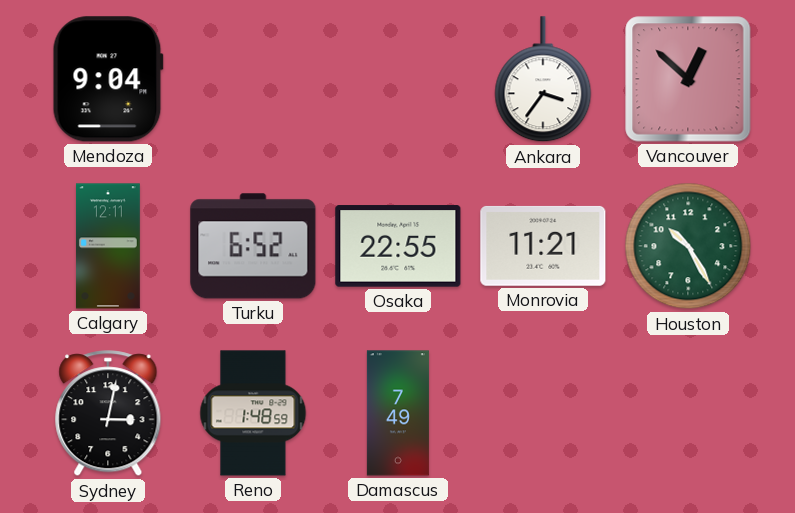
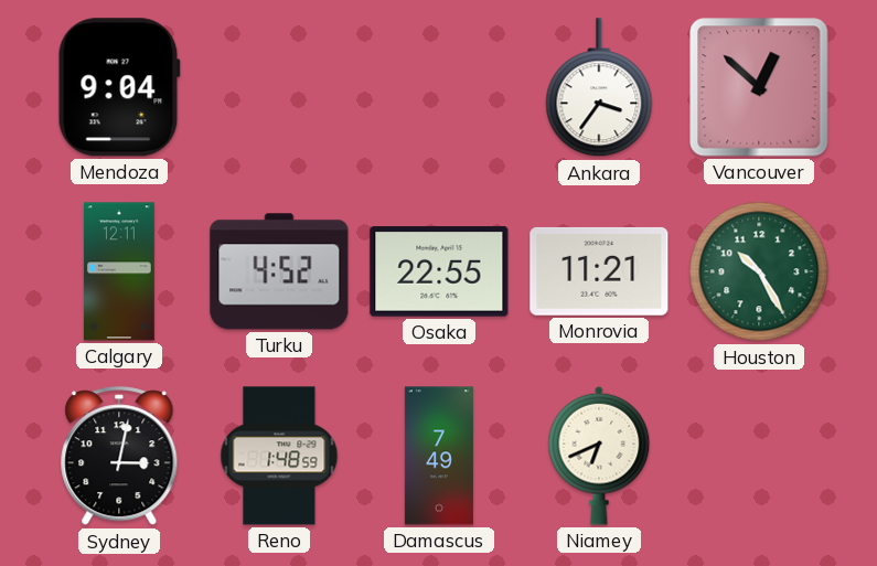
Turku: 6:52 -> 4:52
Niamey: none -> 6:41
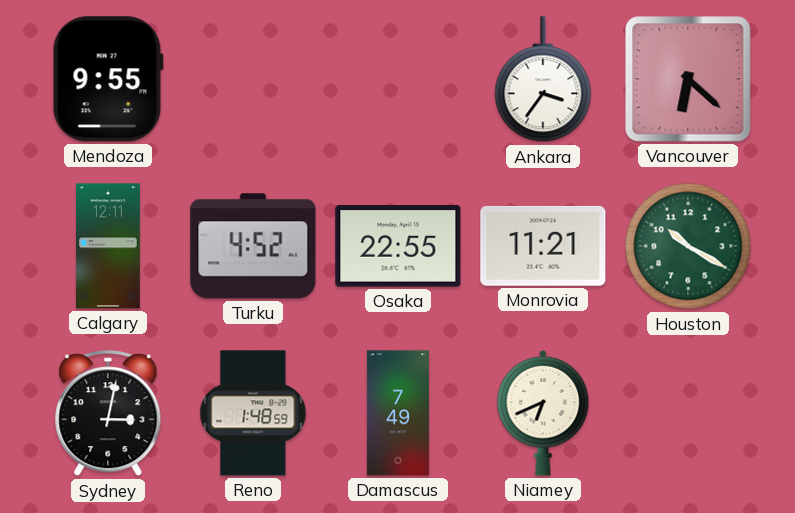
Mendoza: 9:04 -> 9:55
Vancouver: 12:52 -> 6:22
Houston: 10:25 -> 10:20
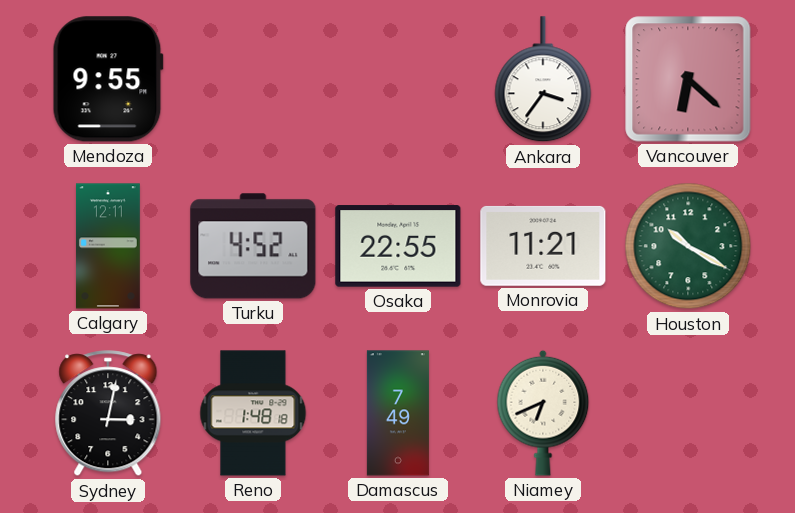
Reno: 1:48:59 -> 1:48:18
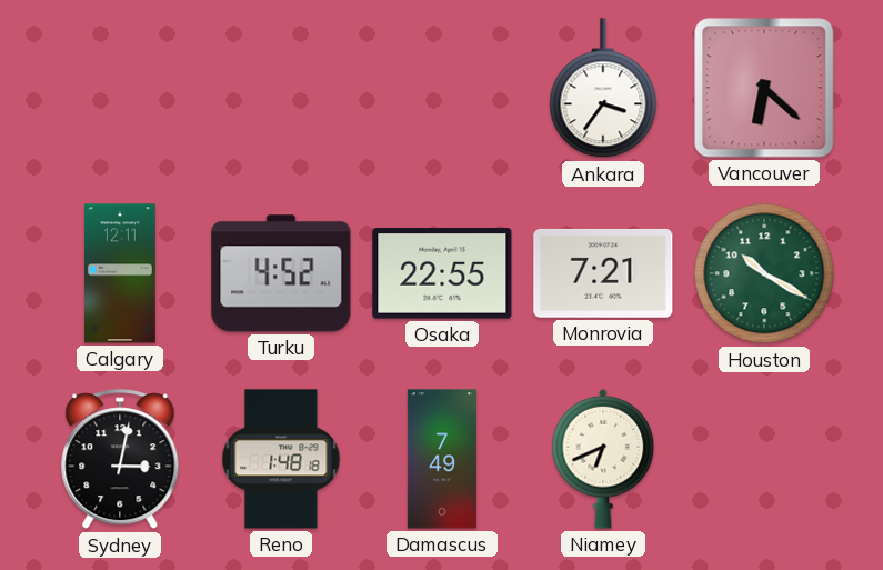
Mendoza: 9:55 -> none
Monrovia: 11:21 -> 7:21
